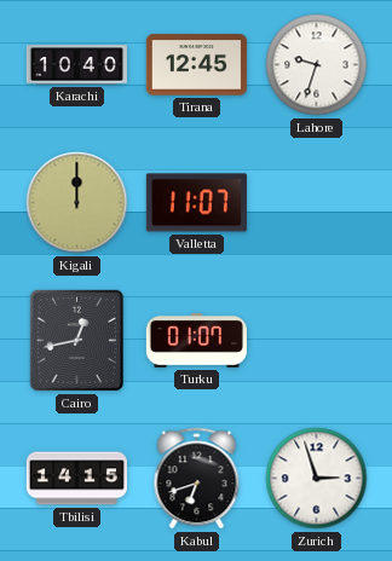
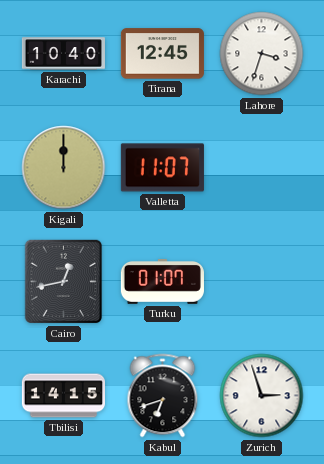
Lahore: 9:33 -> 3:33
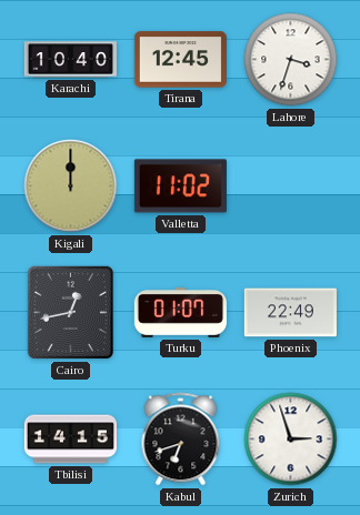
Valletta: 11:07 -> 11:02
Phoenix: none -> 22:49
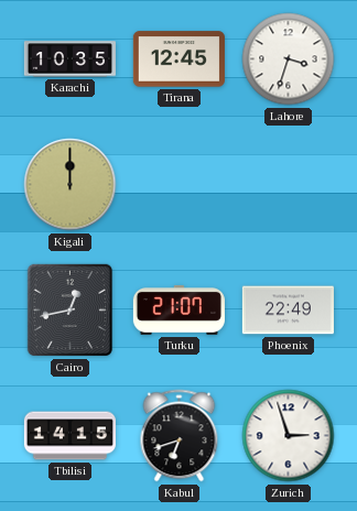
Karachi: 10:40 -> 10:35
Valletta: 11:02 -> none
Turku: 01:07 -> 21:07
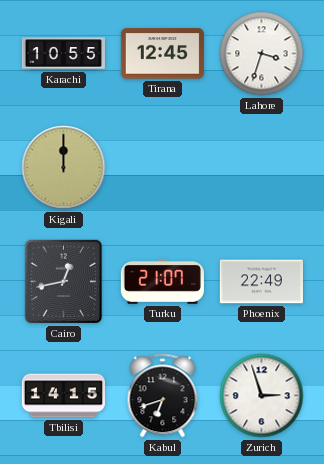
Karachi: 10:35 -> 10:55
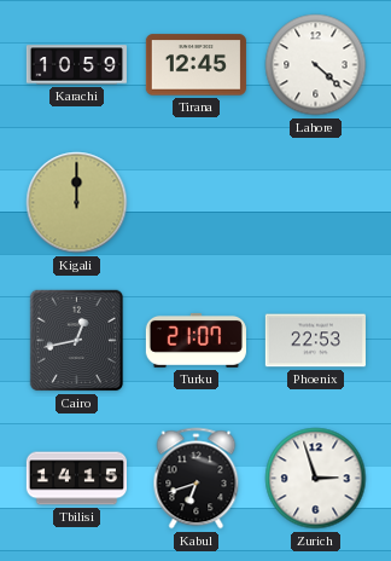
Karachi: 10:55 -> 10:59
Lahore: 3:33 -> 4:22
Phoenix: 22:49 -> 22:53
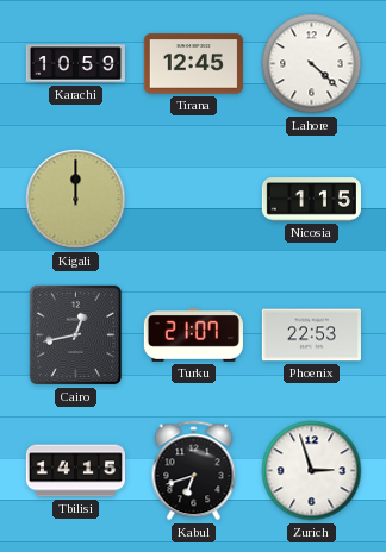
Nicosia: none -> 1:15
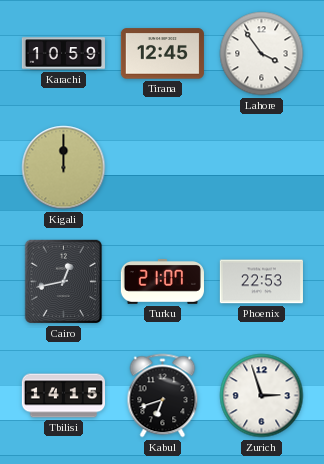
Lahore: 4:22 -> 3:54
Nicosia: 1:15 -> none
